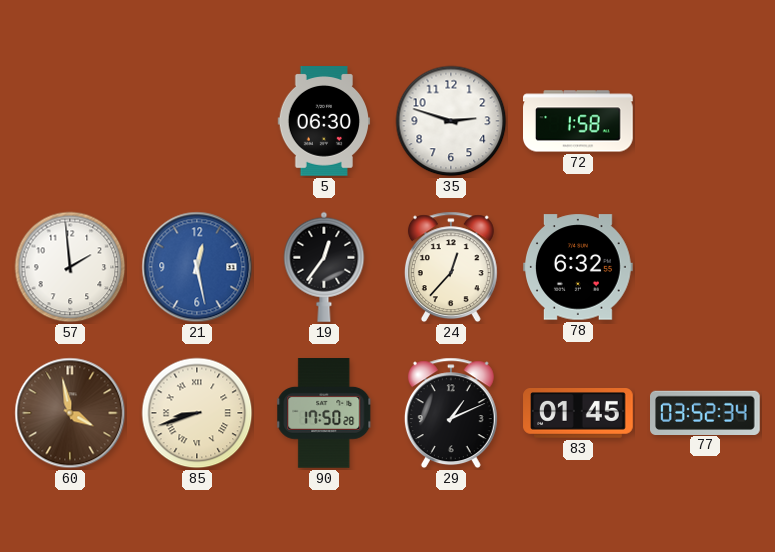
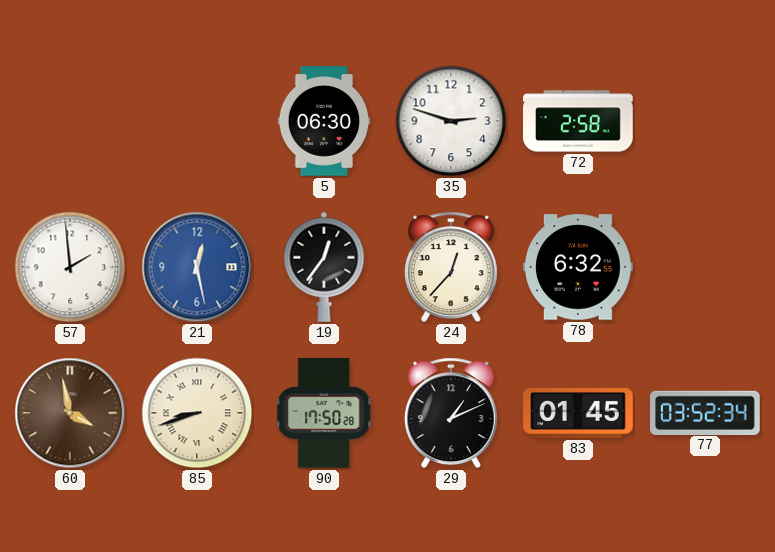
72: 1:58 -> 2:58
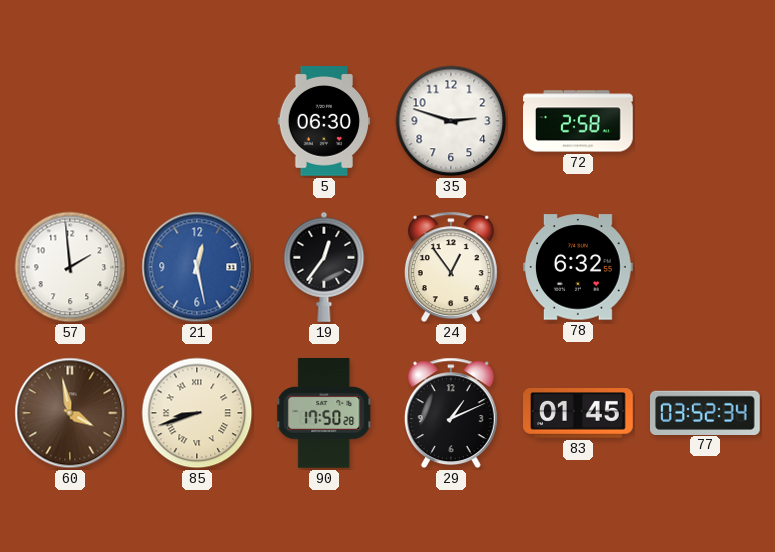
24: 12:37 -> 12:54
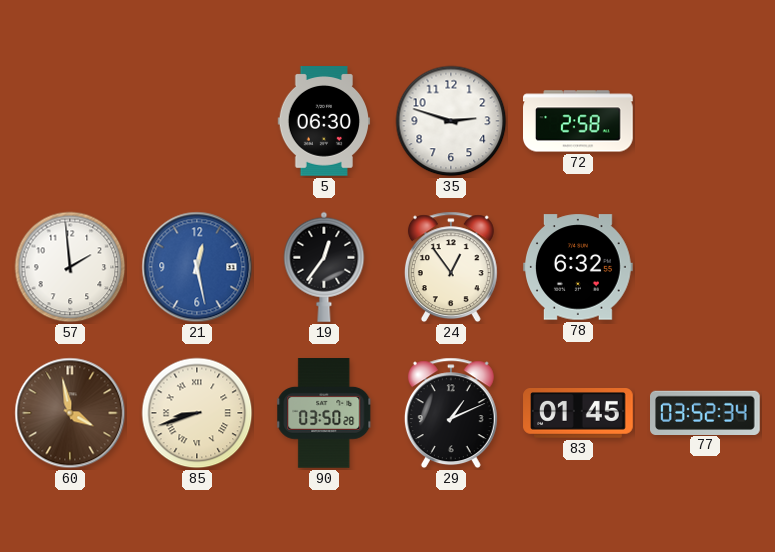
90: 17:50 -> 03:50
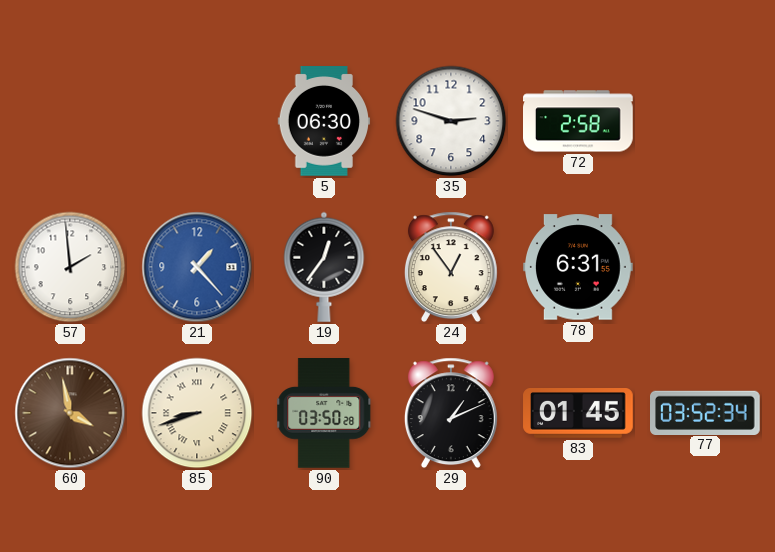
21: 12:28 -> 1:23
78: 6:32 -> 6:31
